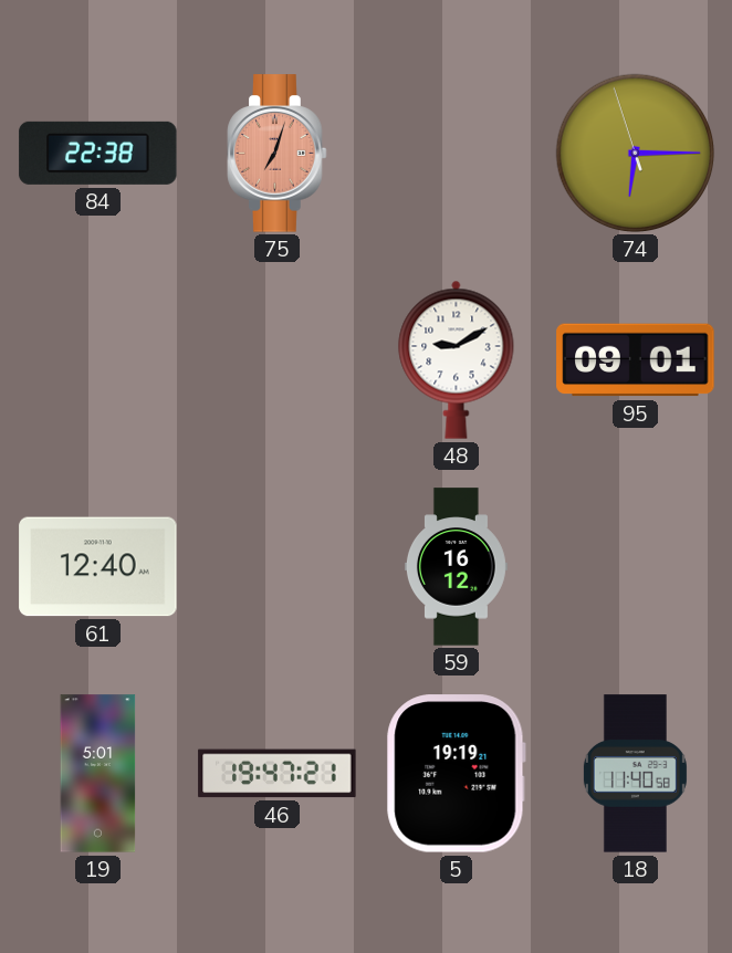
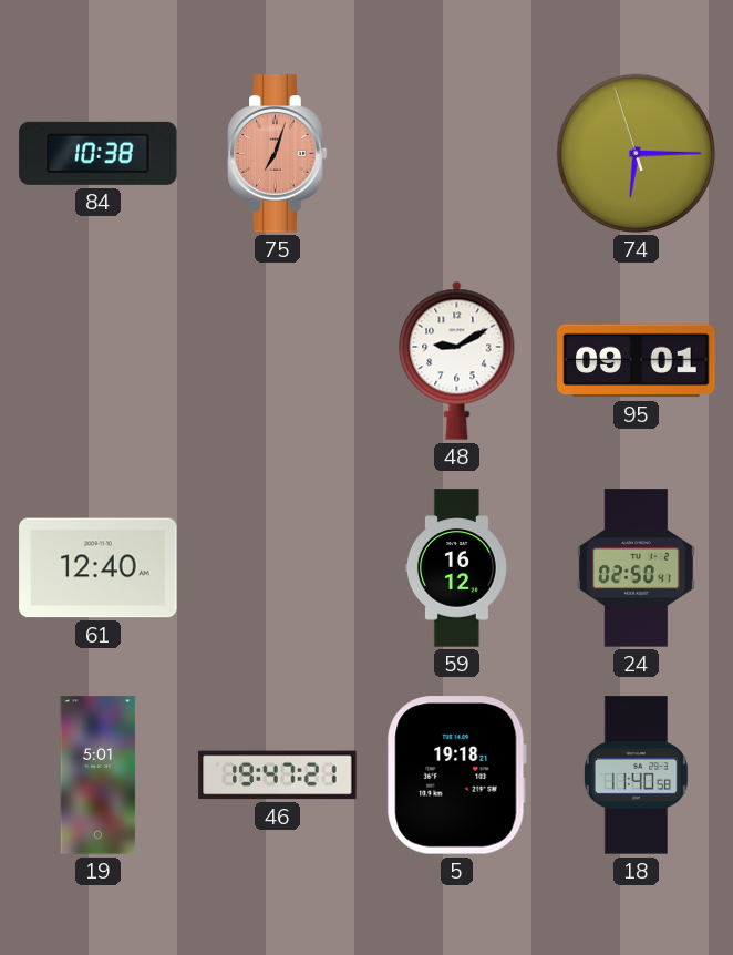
84: 22:38 -> 10:38
24: none -> 02:50
5: 19:19 -> 19:18
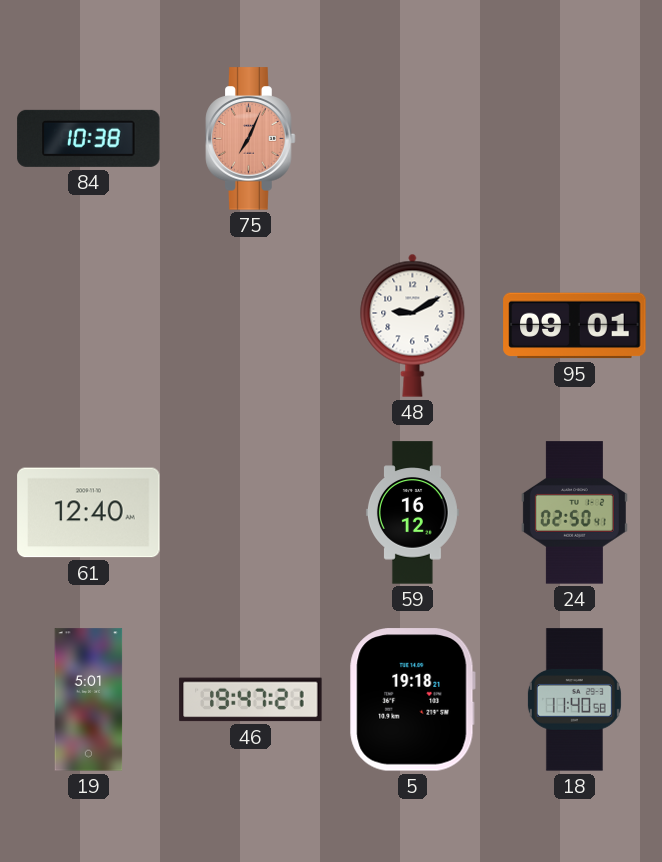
75: 7:03 -> 7:04
74: 6:14 -> none
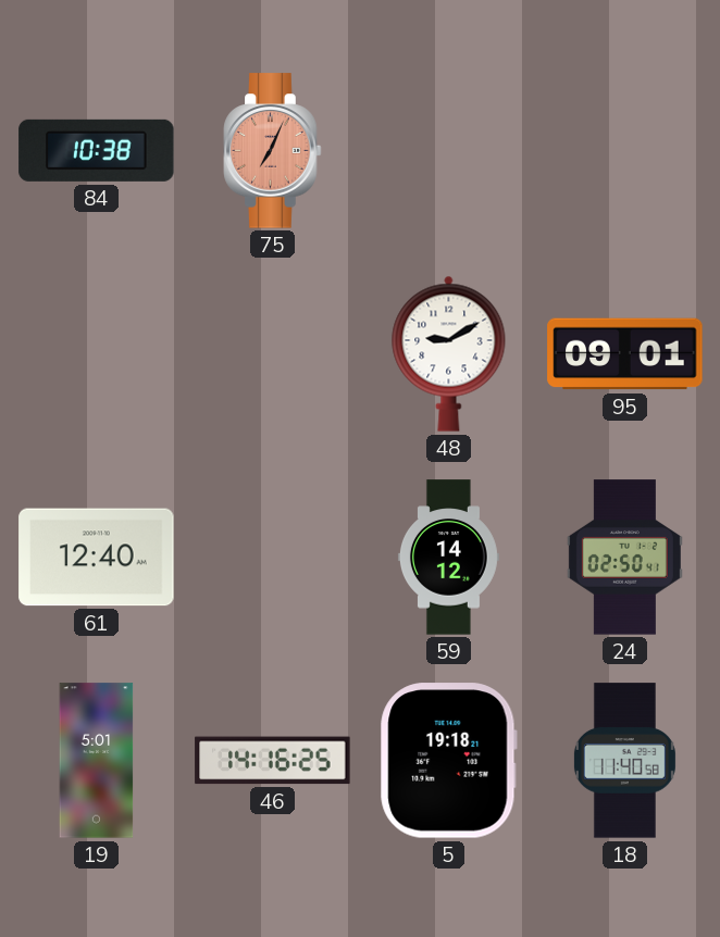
59: 16:12 -> 14:12
46: 19:47 -> 14:16
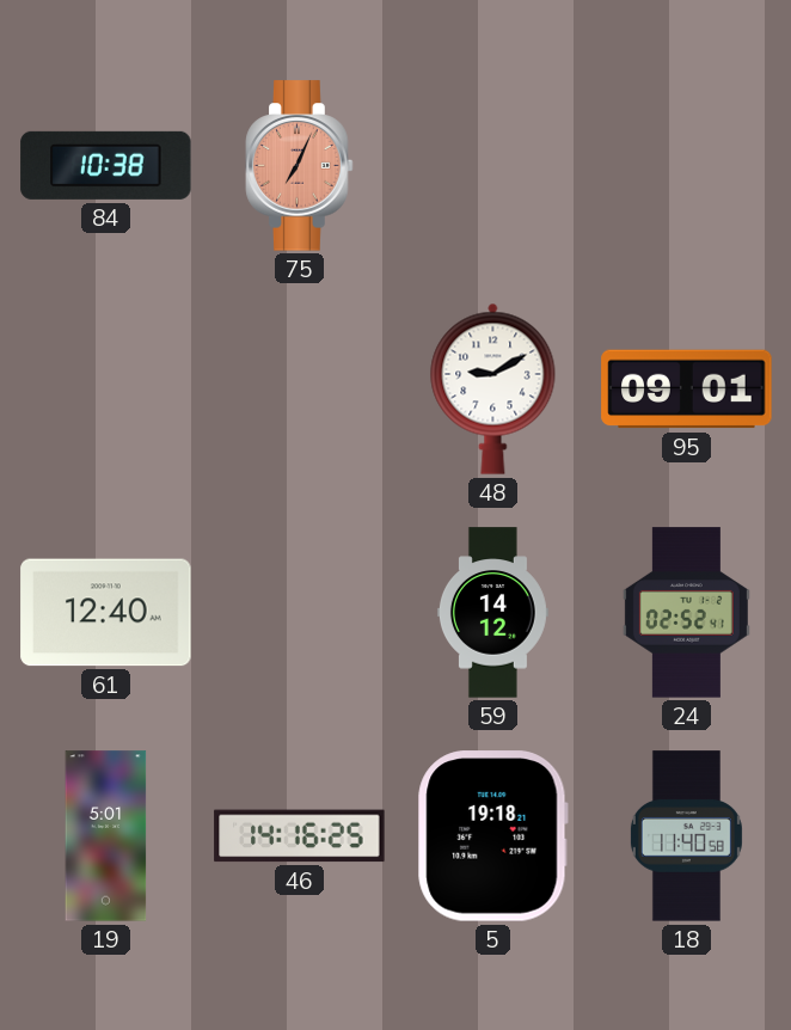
24: 02:50 -> 02:52
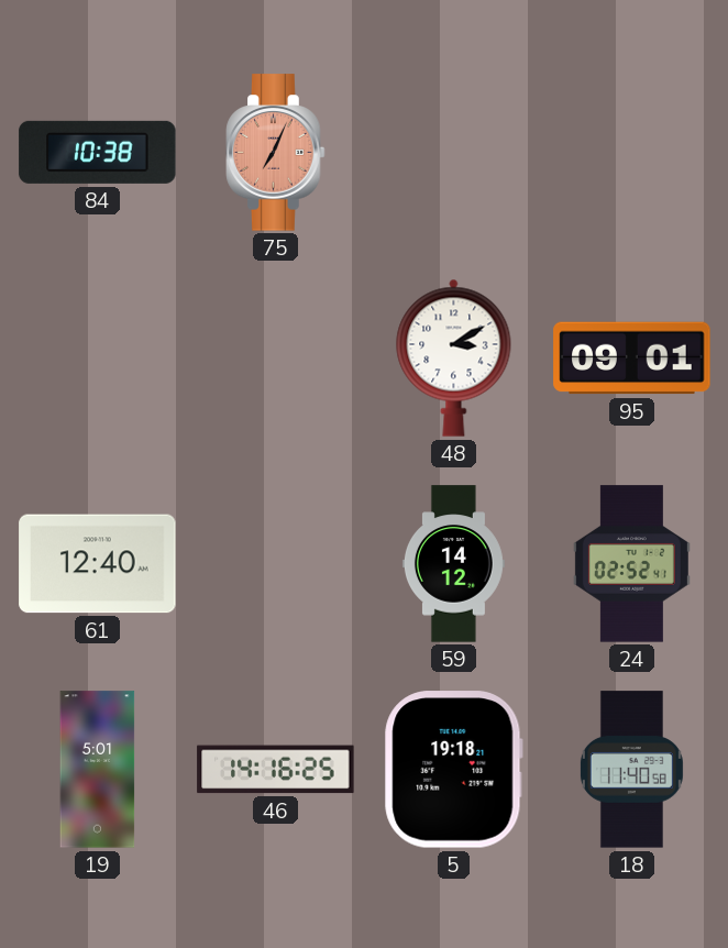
48: 9:10 -> 3:10
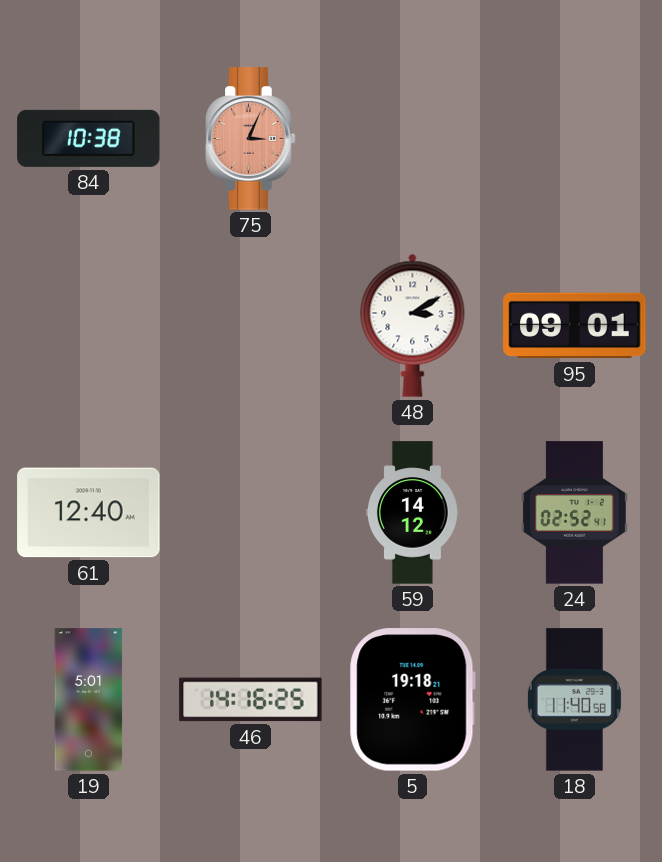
75: 7:04 -> 3:04
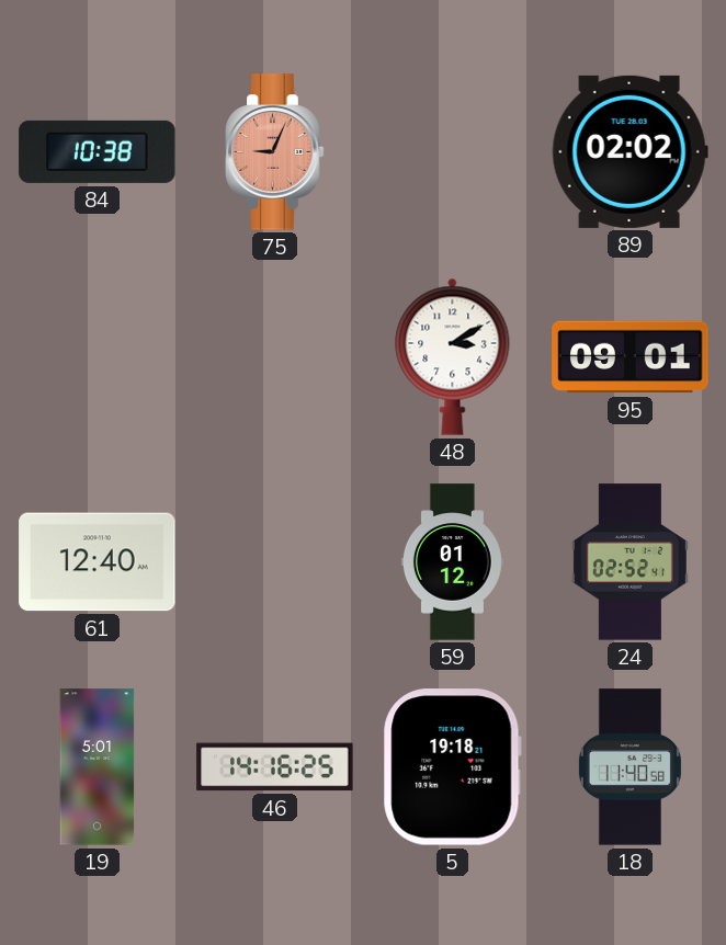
75: 3:04 -> 9:04
89: none -> 02:02
59: 14:12 -> 01:12
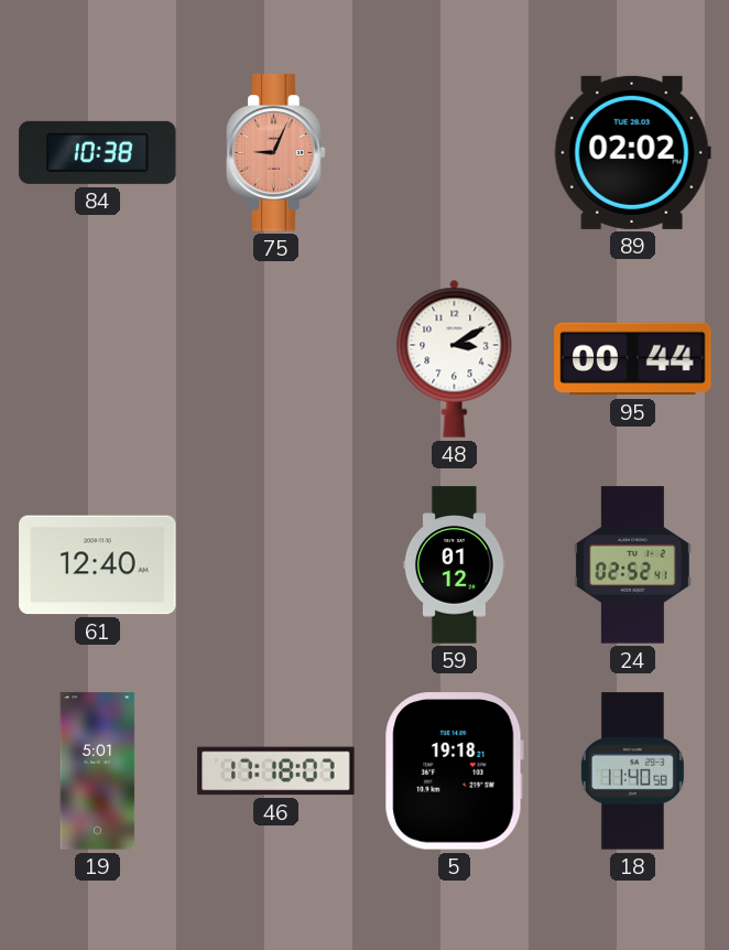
95: 09:01 -> 00:44
46: 14:16 -> 17:18
